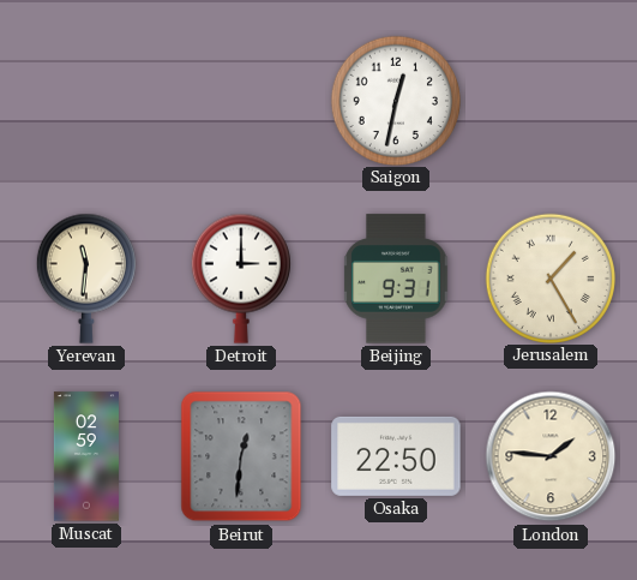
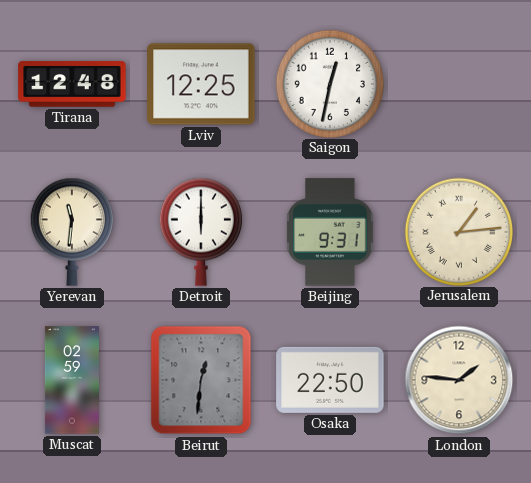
Tirana: none -> 12:48
Lviv: none -> 12:25
Detroit: 3:00 -> 6:00
Jerusalem: 1:25 -> 1:14
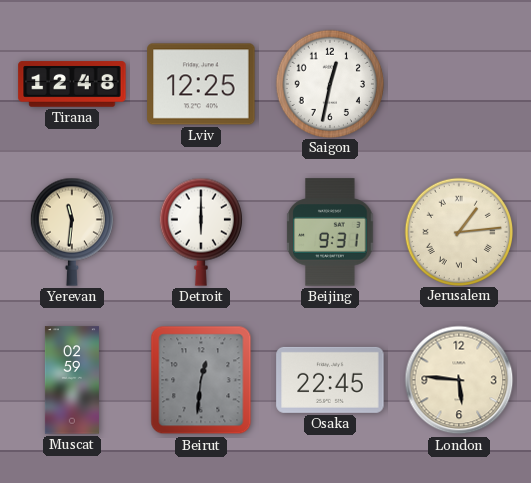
Osaka: 22:50 -> 22:45
London: 1:46 -> 5:46
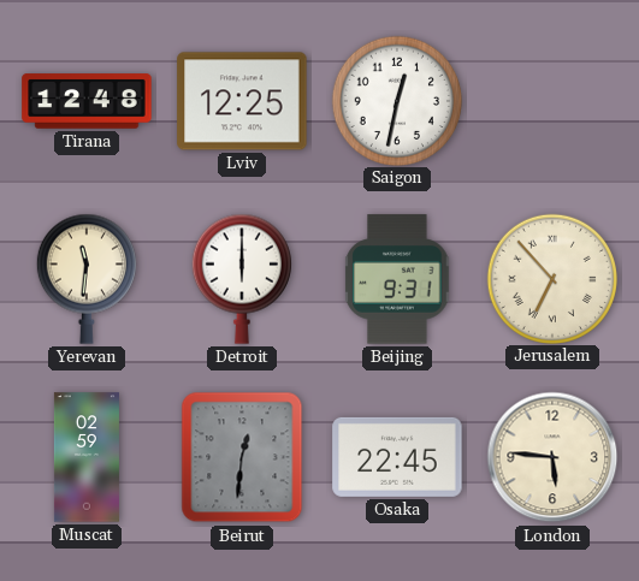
Jerusalem: 1:14 -> 6:53
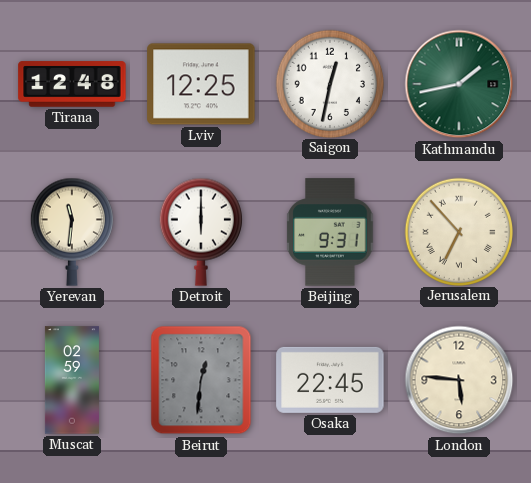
Kathmandu: none -> 1:43
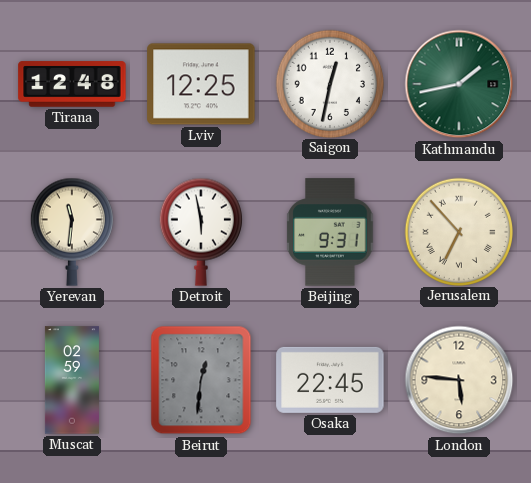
Detroit: 6:00 -> 5:58
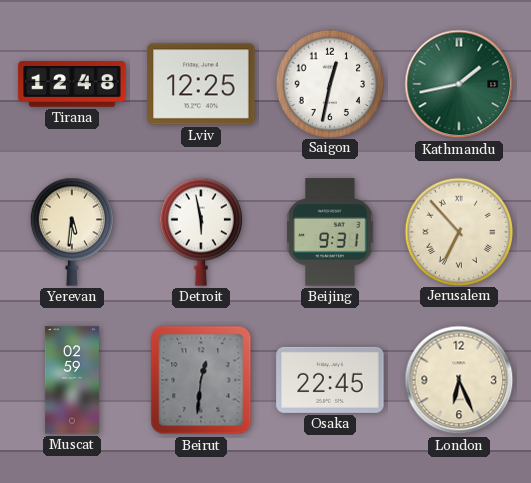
Yerevan: 11:31 -> 5:31
London: 5:46 -> 6:26
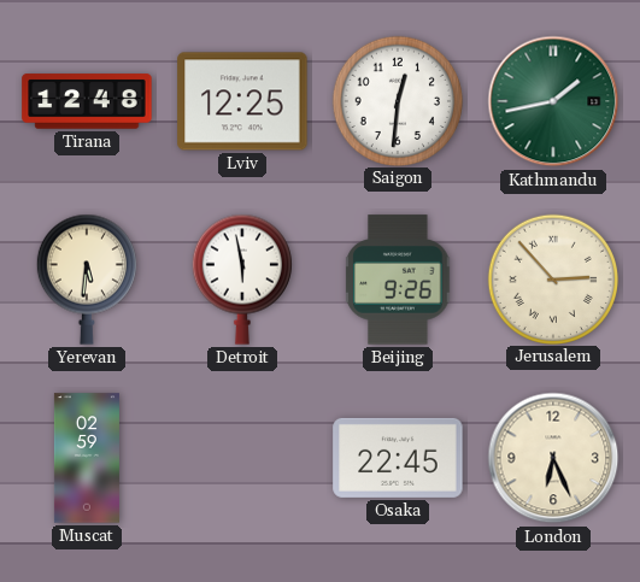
Saigon: 12:32 -> 12:31
Beijing: 9:31 -> 9:26
Jerusalem: 6:53 -> 2:53
Beirut: 12:31 -> none
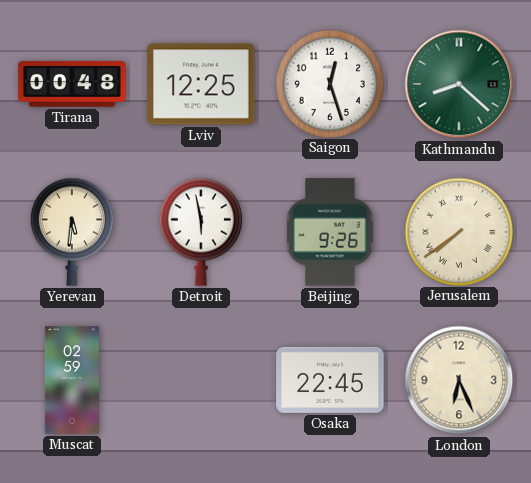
Tirana: 12:48 -> 00:48
Saigon: 12:31 -> 12:27
Kathmandu: 1:43 -> 8:22
Jerusalem: 2:53 -> 7:39
